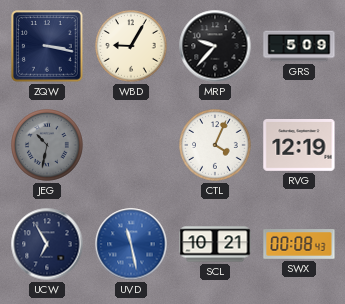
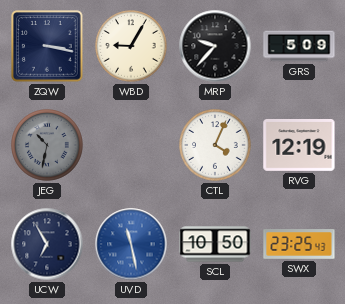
SCL: 10:21 -> 10:50
SWX: 00:08 -> 23:25
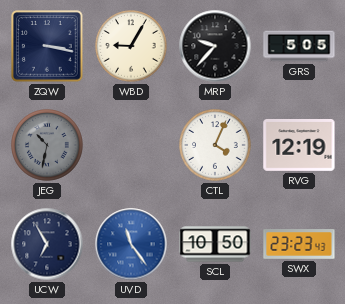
GRS: 5:09 -> 5:05
UVD: 11:28 -> 11:24
SWX: 23:25 -> 23:23
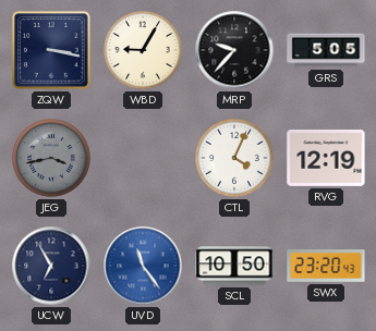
JEG: 10:32 -> 3:43
SWX: 23:23 -> 23:20
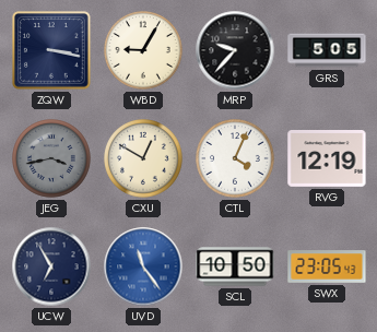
CXU: none -> 12:50
SWX: 23:20 -> 23:05
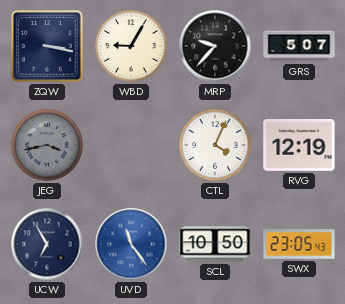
GRS: 5:05 -> 5:07
CXU: 12:50 -> none
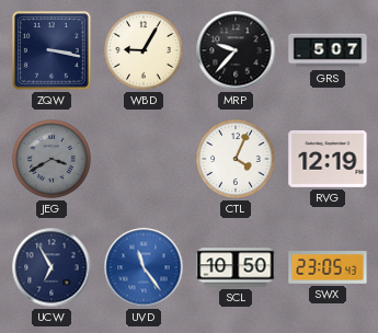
JEG: 3:43 -> 3:40
